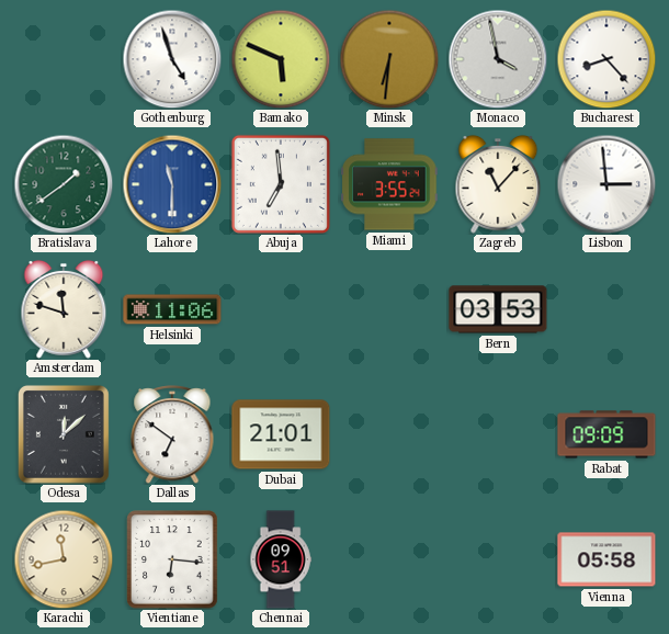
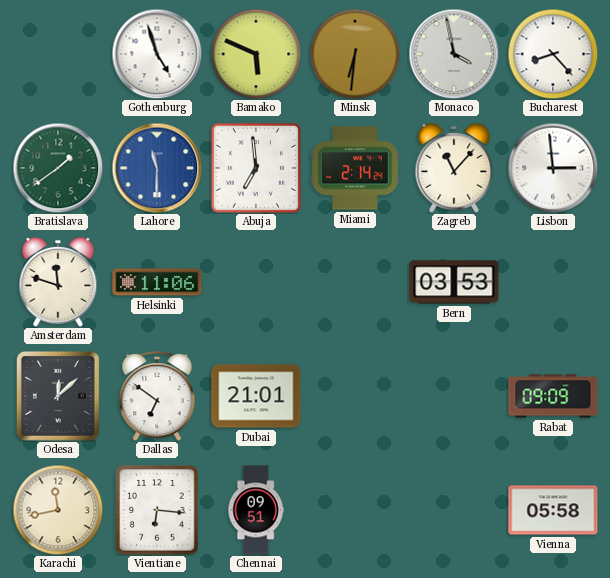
Miami: 3:55 -> 2:14
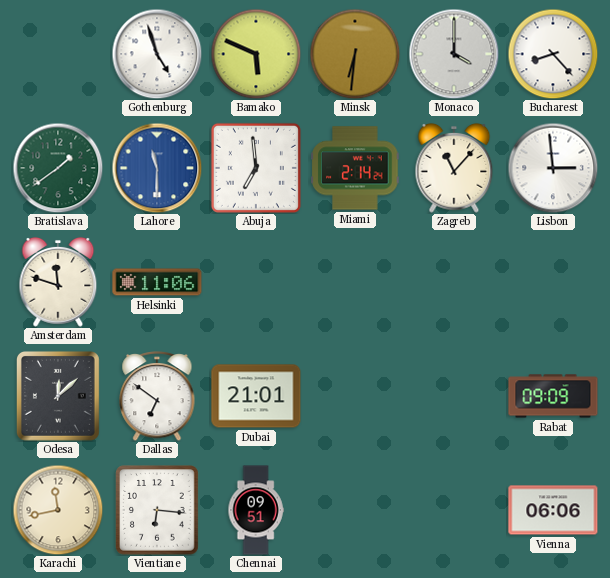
Monaco: 3:58 -> 4:00
Bern: 03:53 -> none
Vienna: 05:58 -> 06:06
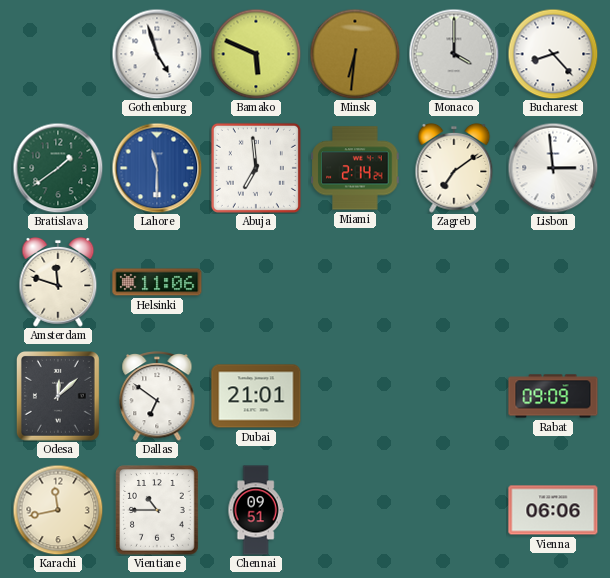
Zagreb: 11:07 -> 7:09
Vientiane: 6:16 -> 10:45
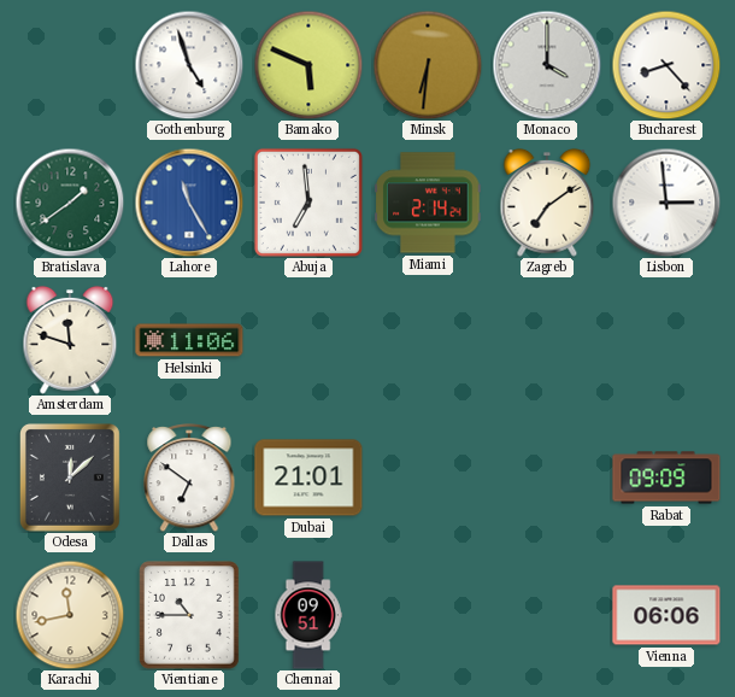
Lahore: 11:30 -> 11:25
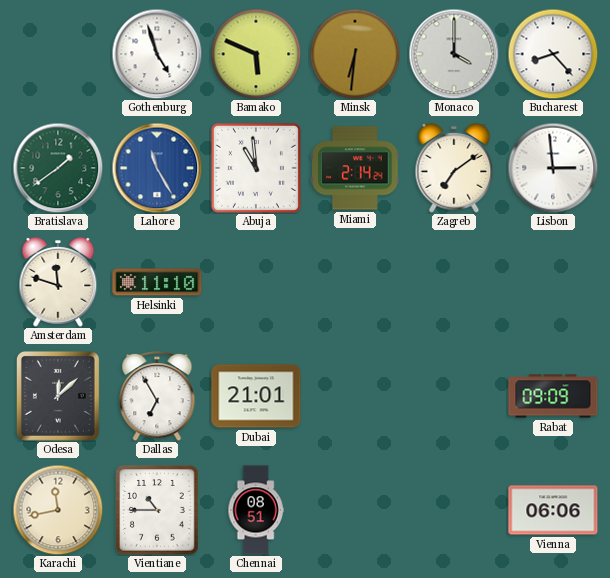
Abuja: 6:59 -> 10:59
Helsinki: 11:06 -> 11:10
Dallas: 6:51 -> 6:55
Chennai: 09:51 -> 08:51
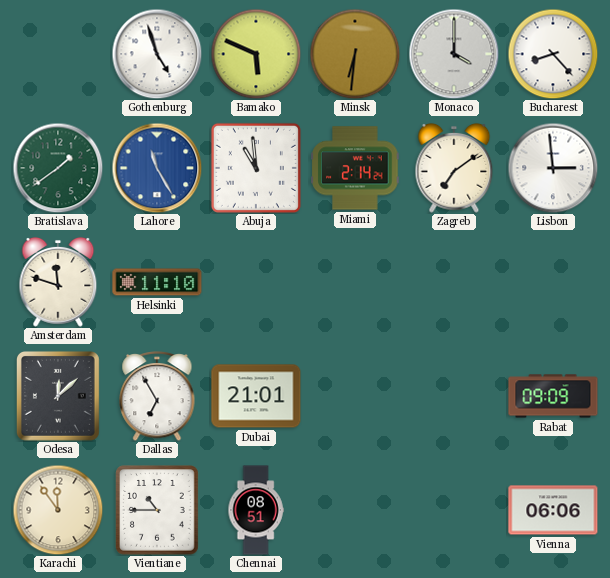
Karachi: 11:43 -> 11:54
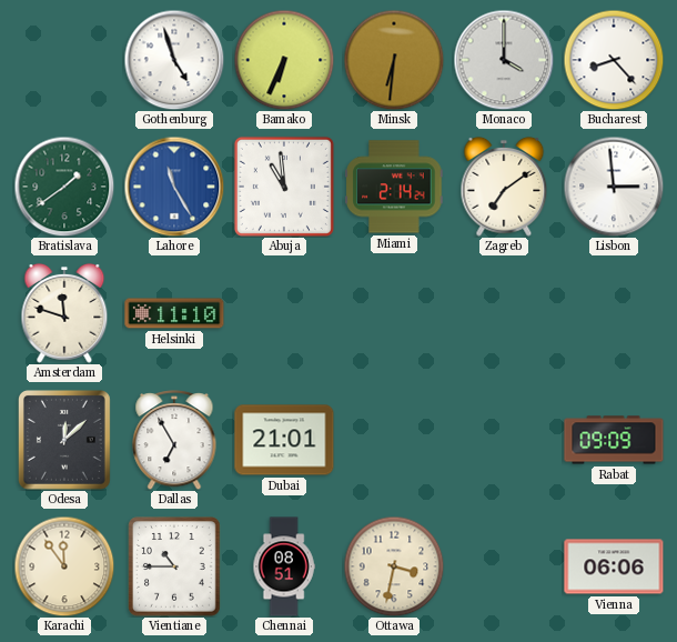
Bamako: 5:49 -> 6:34
Ottawa: none -> 3:32
